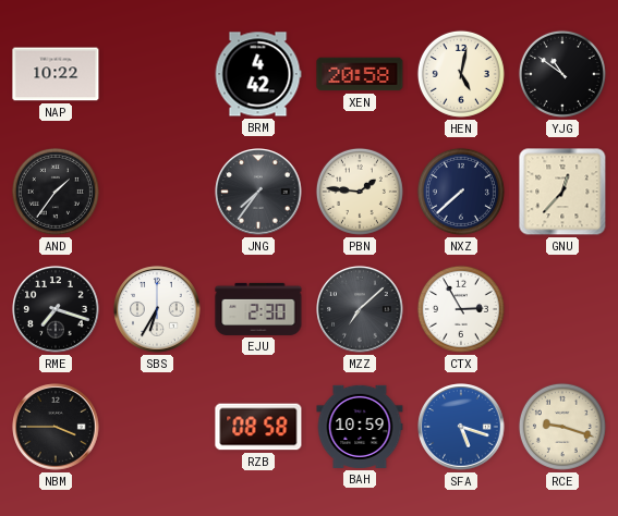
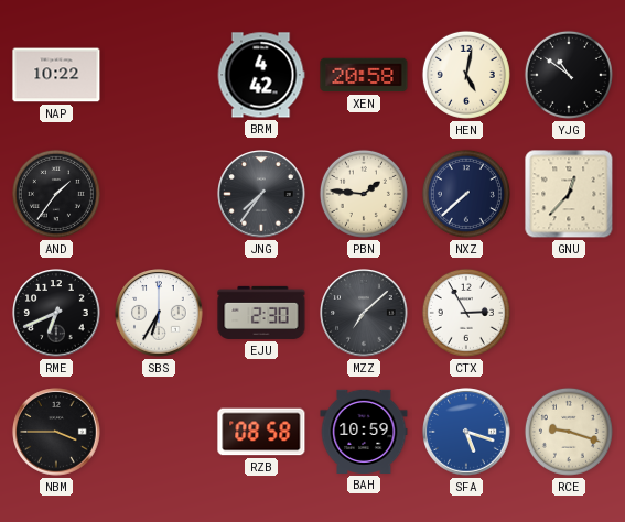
RME: 7:18 -> 6:41
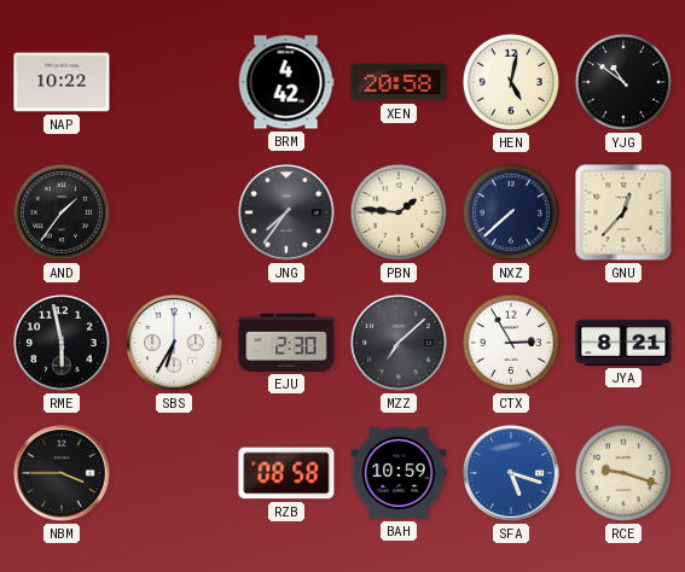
RME: 6:41 -> 5:58
JYA: none -> 8:21
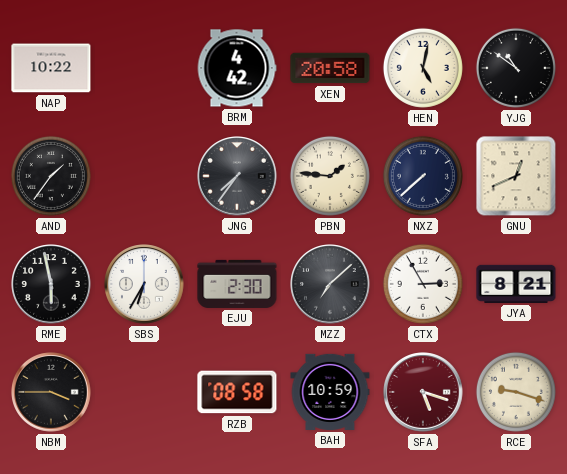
GNU: 12:37 -> 12:41
SFA dial: blue -> burgundy
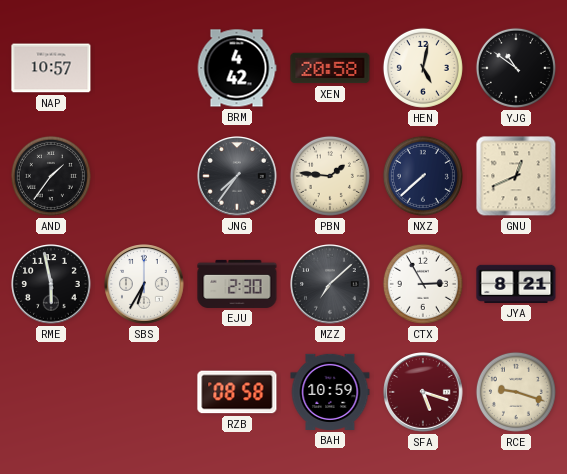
NAP: 10:22 -> 10:57
NBM: 3:45 -> none
